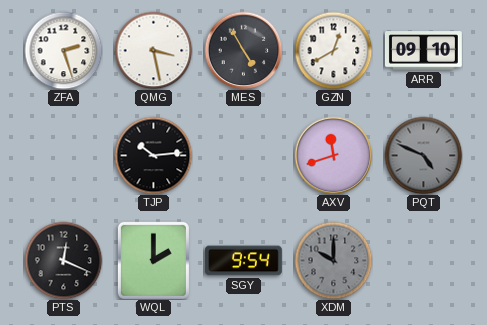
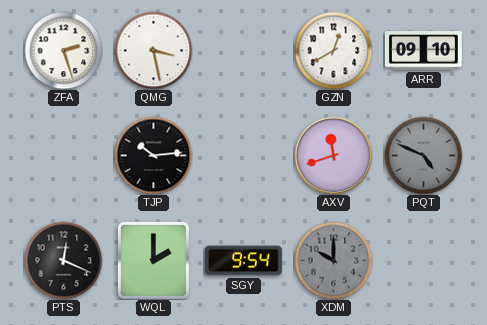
MES: 4:55 -> none
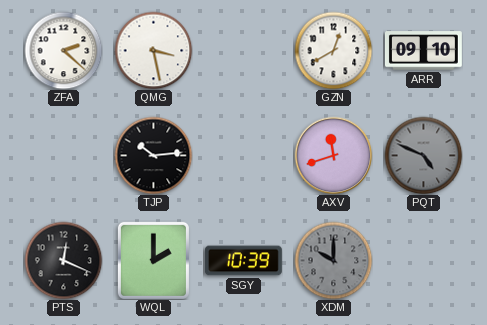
ZFA: 2:27 -> 2:22
SGY: 9:54 -> 10:39
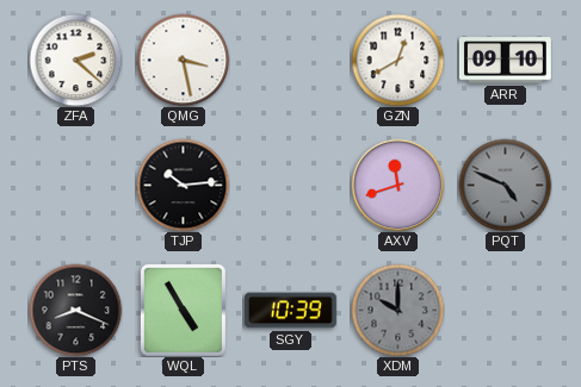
PTS: 12:19 -> 8:19
WQL: 2:00 -> 4:55
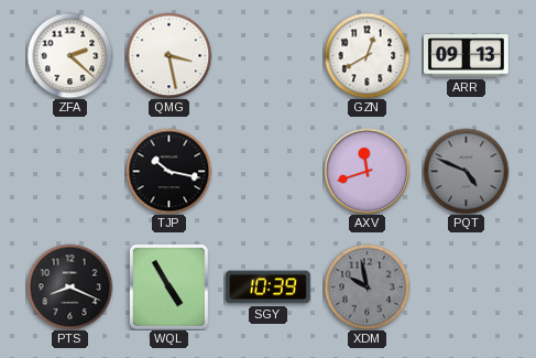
ARR: 09:10 -> 09:13
TJP: 10:14 -> 10:17
XDM: 10:00 -> 9:58
